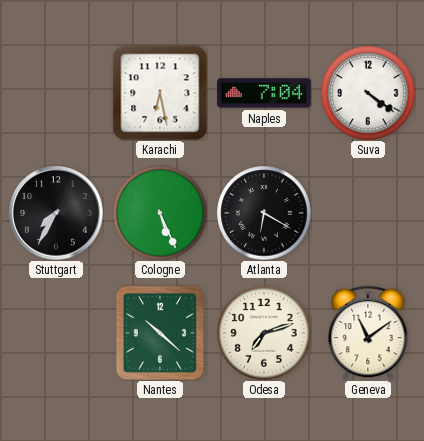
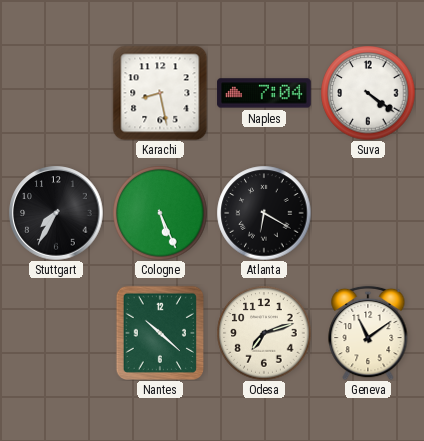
Karachi: 6:28 -> 8:28
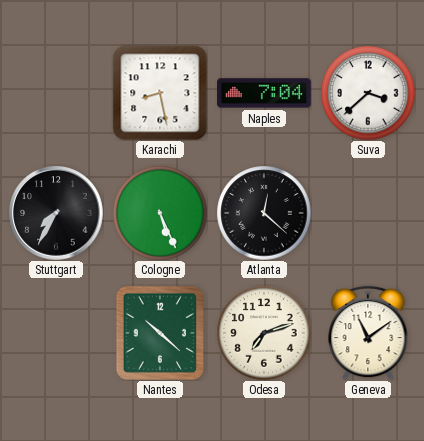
Suva: 4:21 -> 3:38
Atlanta: 6:20 -> 12:22
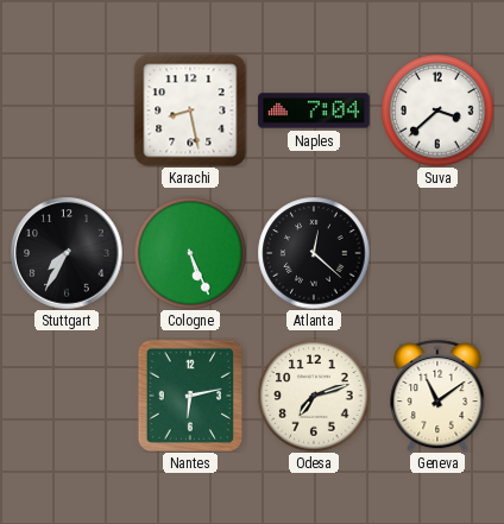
Nantes: 10:22 -> 6:13
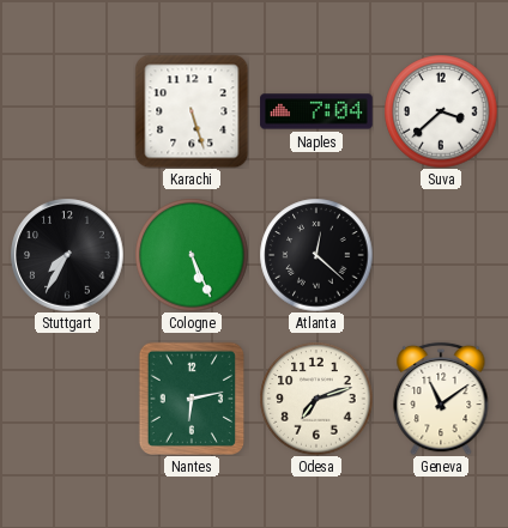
Karachi: 8:28 -> 5:27
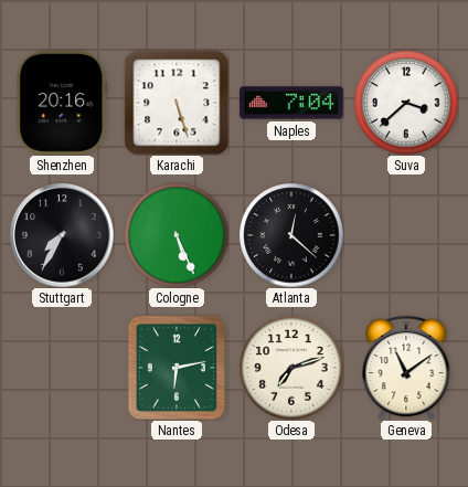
Shenzhen: none -> 20:16
